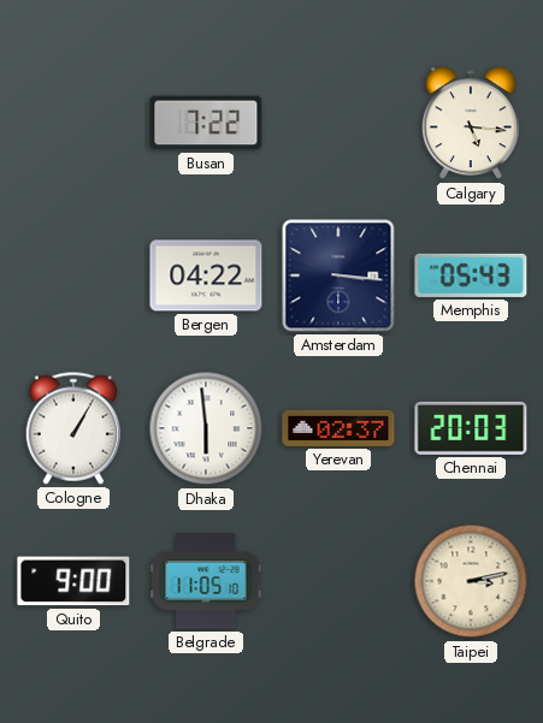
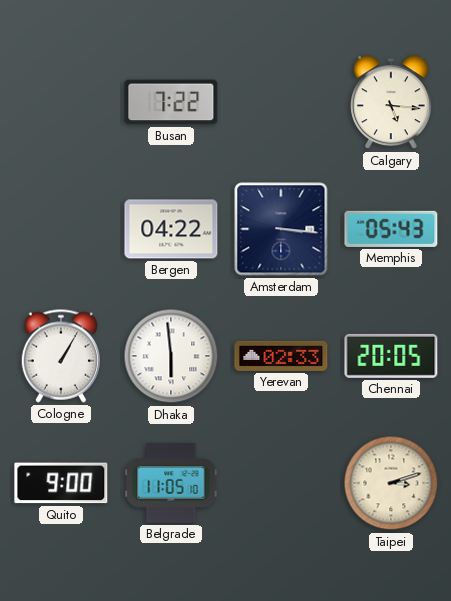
Yerevan: 02:37 -> 02:33
Chennai: 20:03 -> 20:05
Taipei: 3:13 -> 3:12
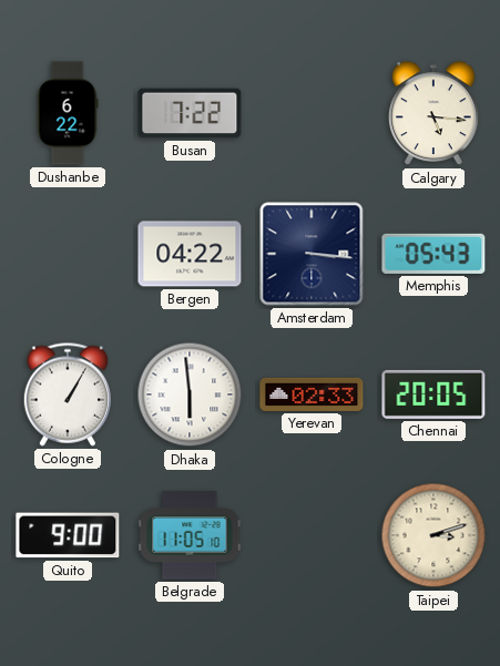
Dushanbe: none -> 6:22
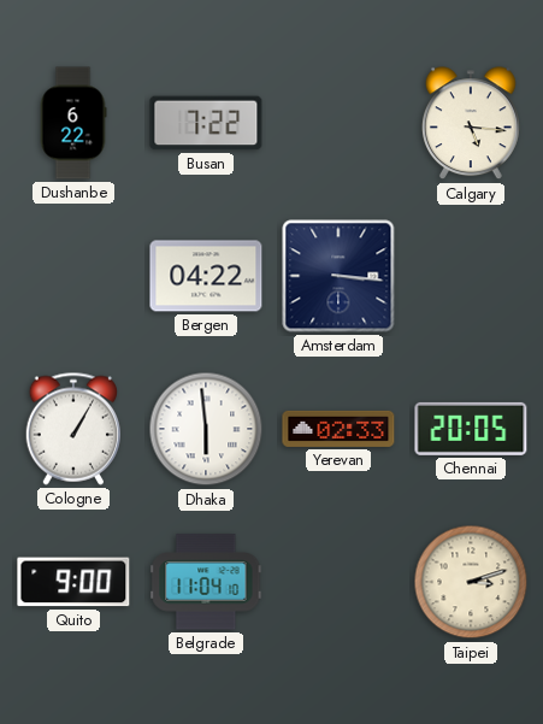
Memphis: 05:43 -> none
Belgrade: 11:05 -> 11:04
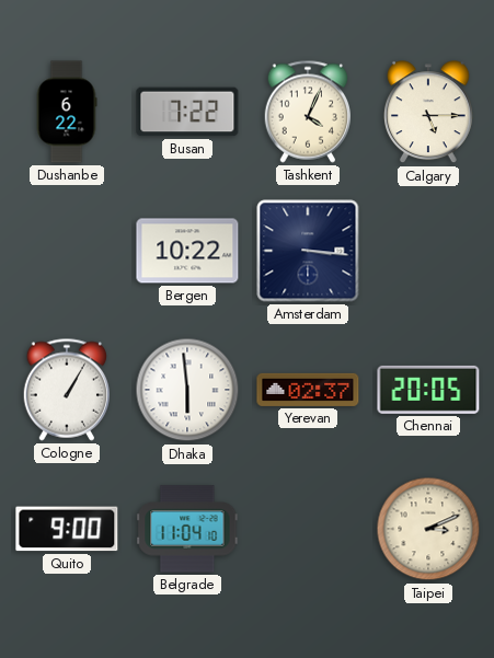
Tashkent: none -> 4:04
Calgary: 5:16 -> 5:15
Bergen: 04:22 -> 10:22
Yerevan: 02:33 -> 02:37
Taipei: 3:12 -> 3:11
